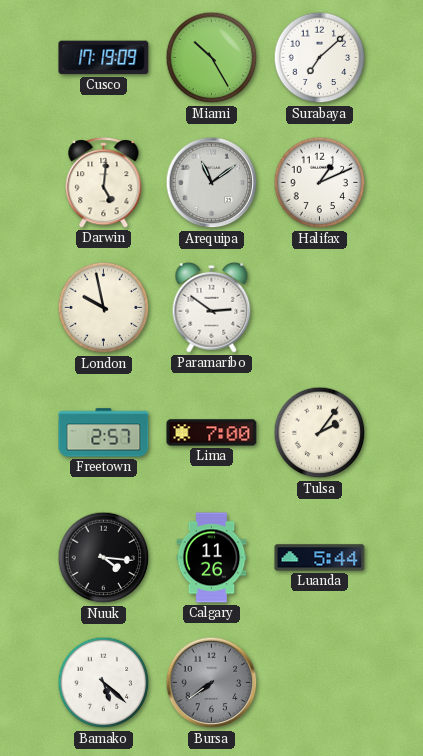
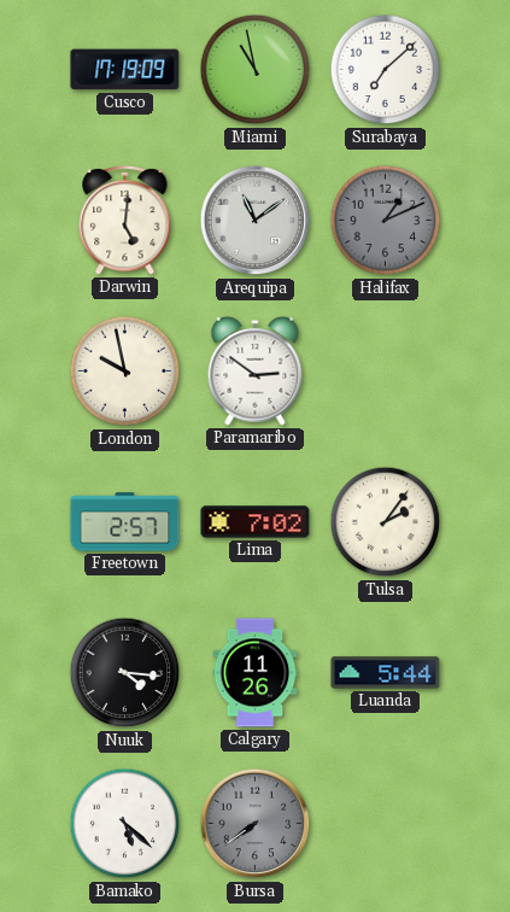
Miami: 10:25 -> 10:58
Halifax dial: white -> grey
Lima: 7:00 -> 7:02
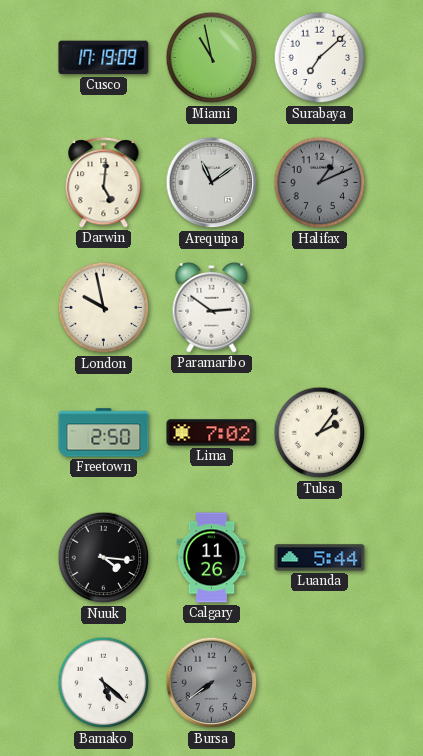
Freetown: 2:57 -> 2:50
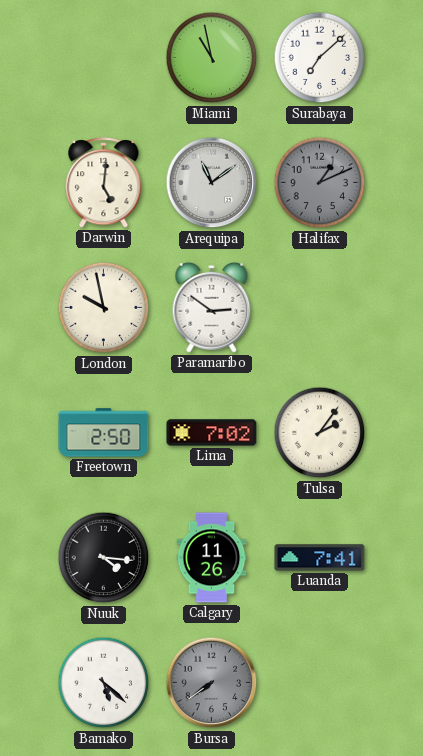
Cusco: 17:19 -> none
Luanda: 5:44 -> 7:41
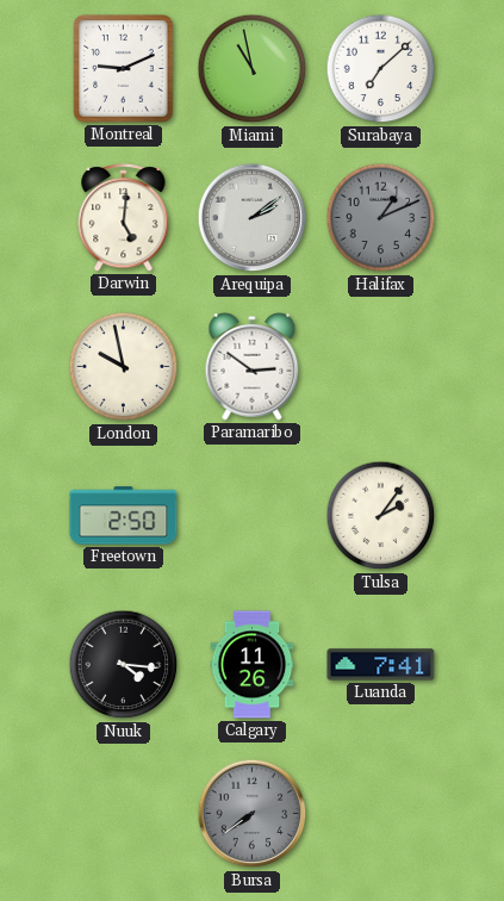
Montreal: none -> 9:11
Arequipa: 11:09 -> 2:09
Lima: 7:02 -> none
Bamako: 5:22 -> none
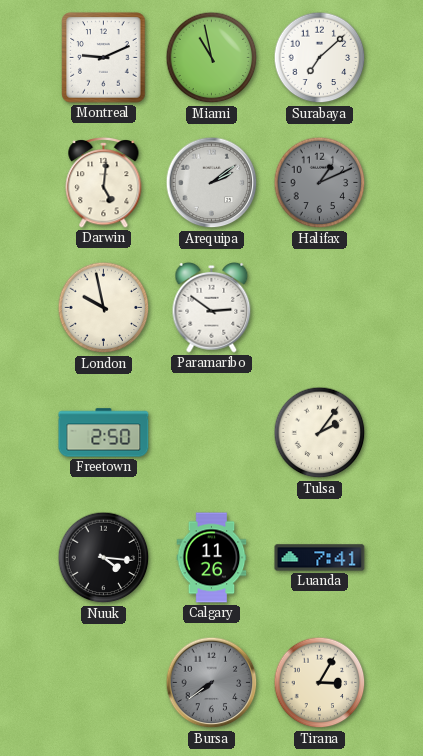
Tirana: none -> 3:05
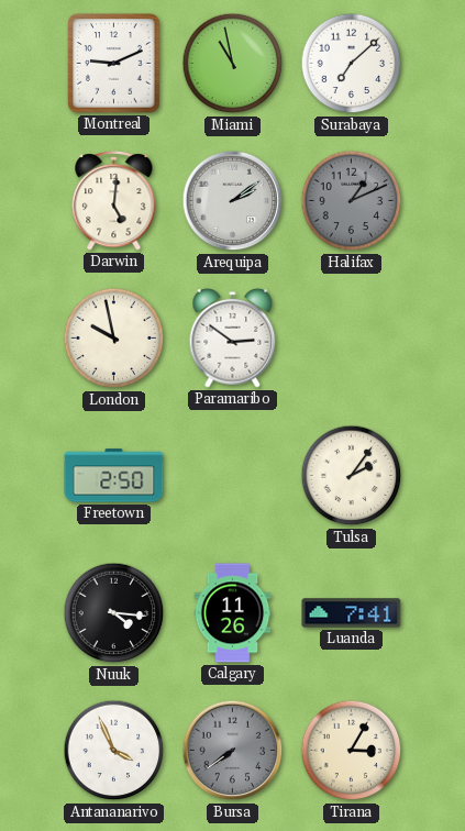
Antananarivo: none -> 3:56
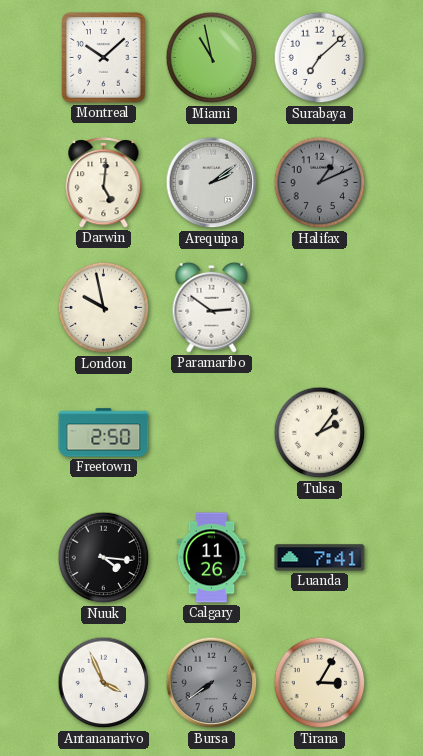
Montreal: 9:11 -> 10:08
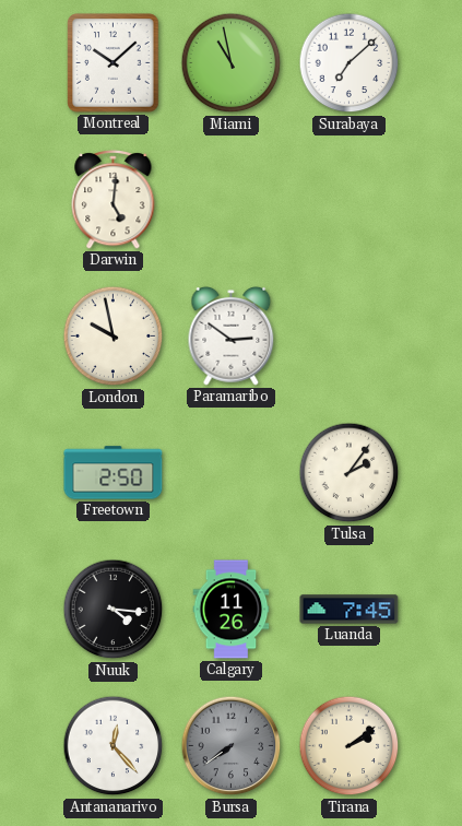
Arequipa: 2:09 -> none
Halifax: 1:11 -> none
Luanda: 7:41 -> 7:45
Antananarivo: 3:56 -> 12:23
Tirana: 3:05 -> 2:09
